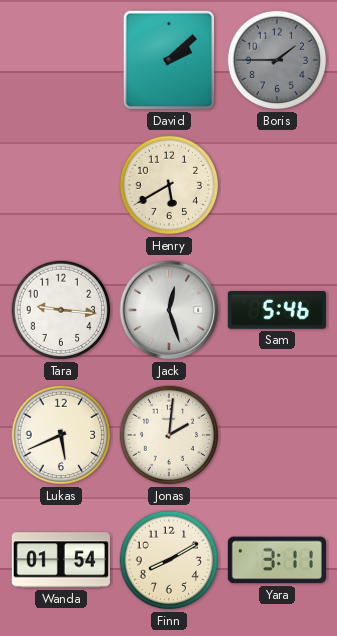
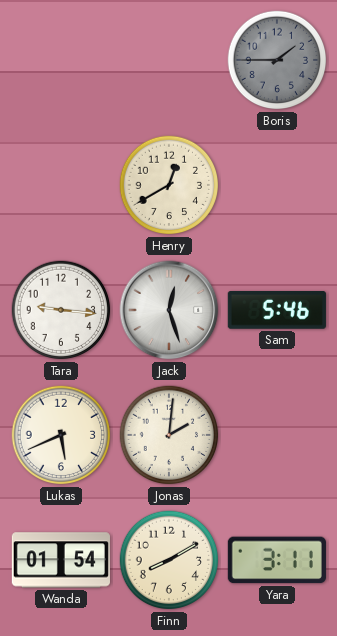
David: 2:08 -> none
Henry: 5:40 -> 12:40
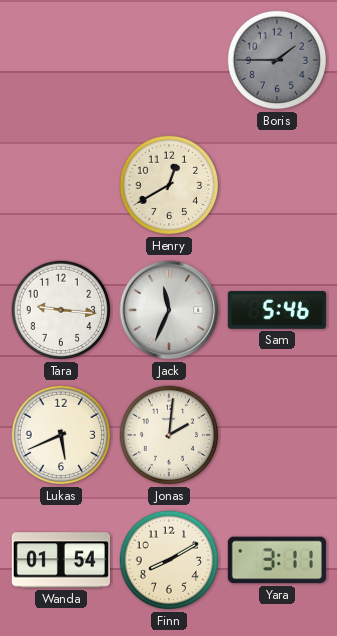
Jack: 12:27 -> 11:34
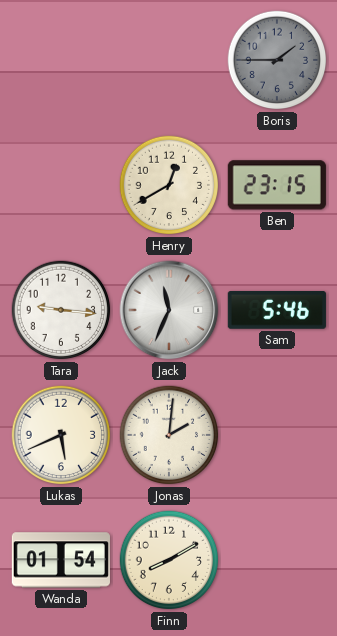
Ben: none -> 23:15
Yara: 3:11 -> none
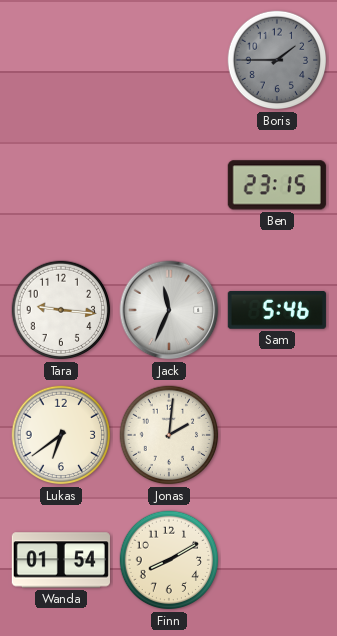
Henry: 12:40 -> none
Lukas: 5:41 -> 6:39
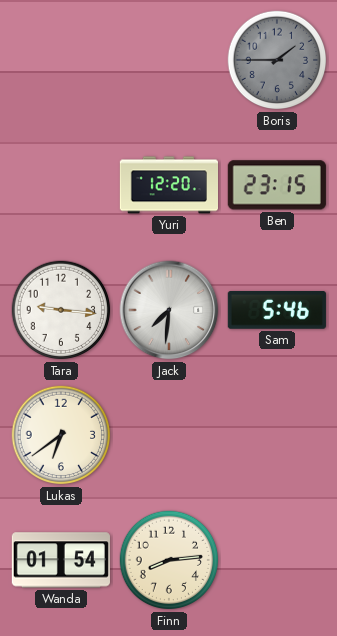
Yuri: none -> 12:20
Jack: 11:34 -> 7:31
Jonas: 2:01 -> none
Finn: 8:10 -> 8:14
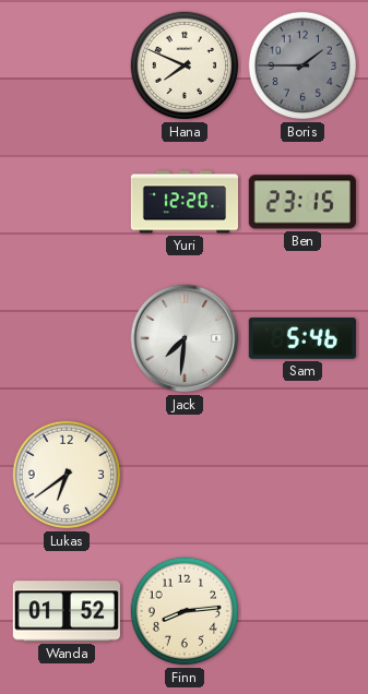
Hana: none -> 7:49
Tara: 9:16 -> none
Wanda: 01:54 -> 01:52
